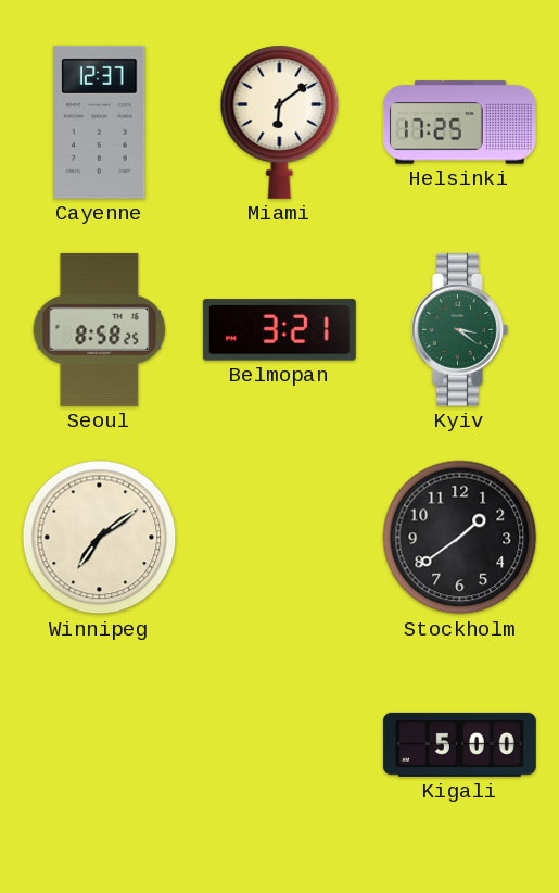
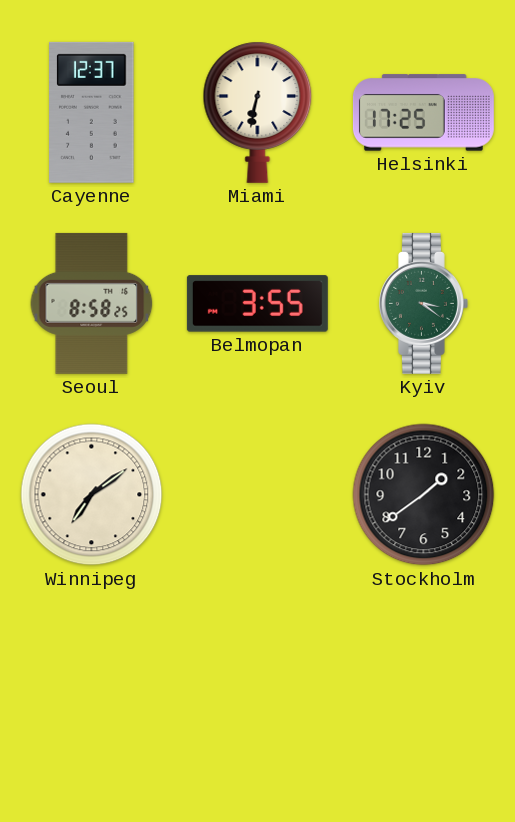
Miami: 6:09 -> 6:32
Belmopan: 3:21 -> 3:55
Kigali: 5:00 -> none
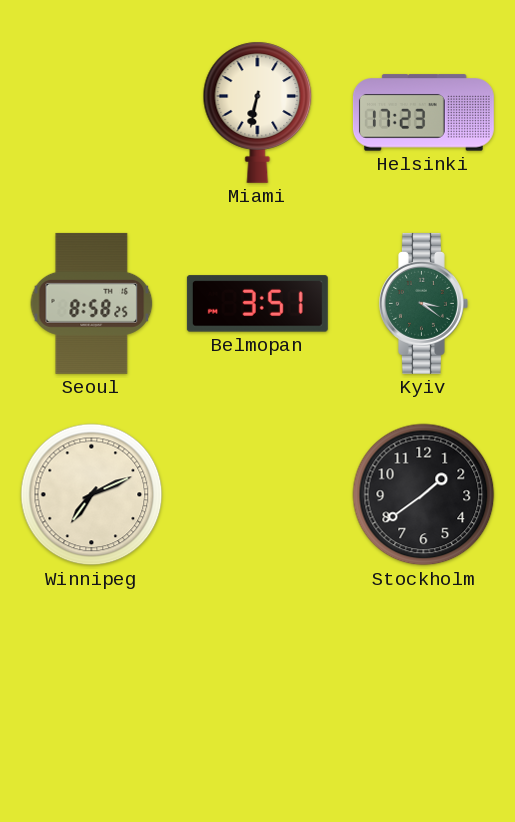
Cayenne: 12:37 -> none
Helsinki: 17:25 -> 17:23
Belmopan: 3:55 -> 3:51
Winnipeg: 7:09 -> 7:11
